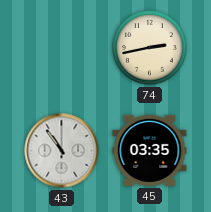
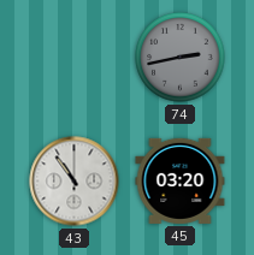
74 dial: cream -> grey
45: 03:35 -> 03:20
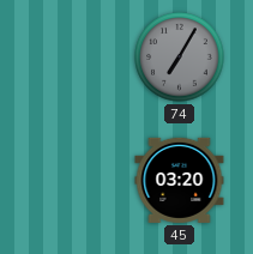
74: 2:43 -> 7:05
43: 10:54 -> none
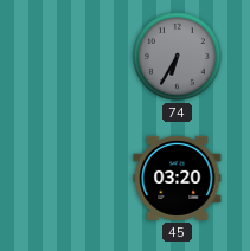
74: 7:05 -> 6:35
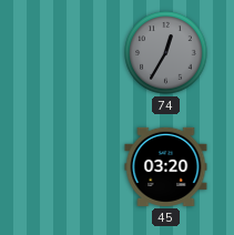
74: 6:35 -> 12:35
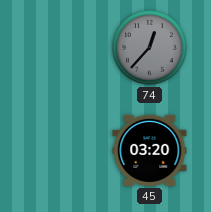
74: 12:35 -> 12:37
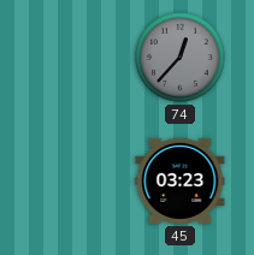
45: 03:20 -> 03:23
